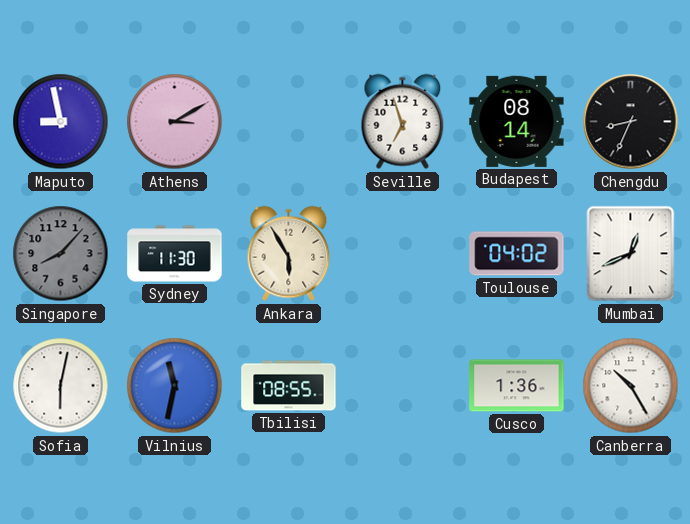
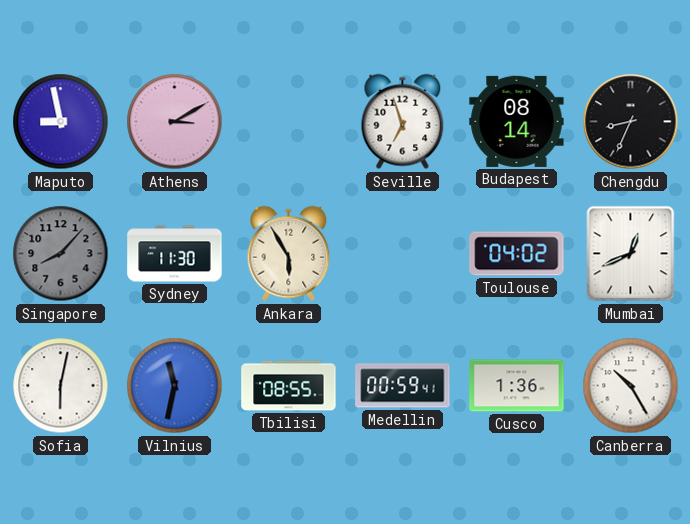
Medellin: none -> 00:59
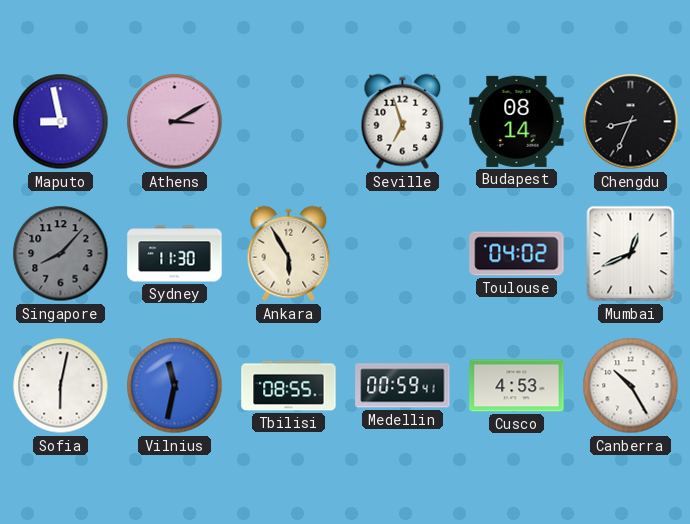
Cusco: 1:36 -> 4:53
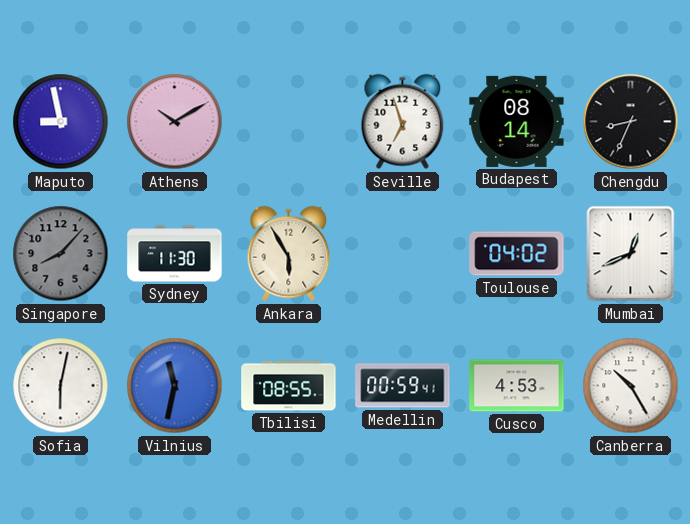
Athens: 3:10 -> 10:10
